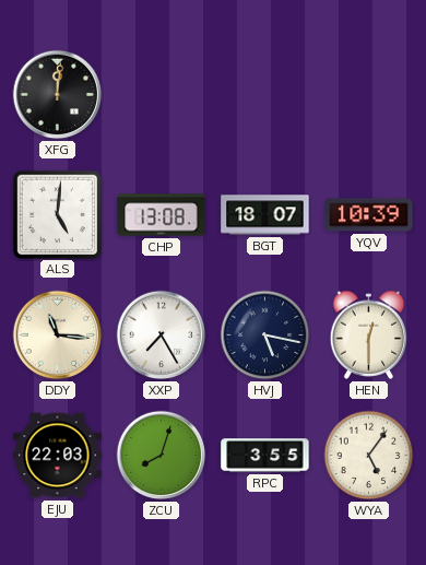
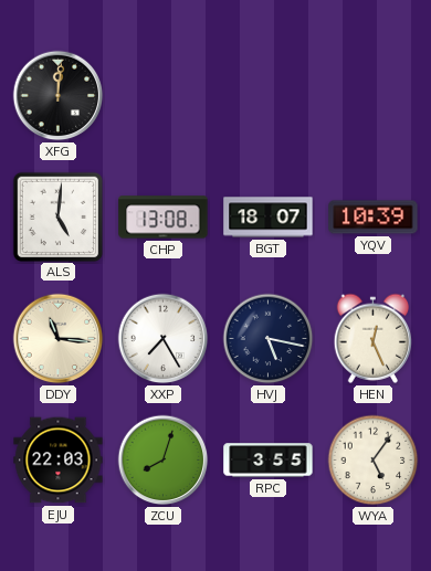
HEN: 12:30 -> 12:26
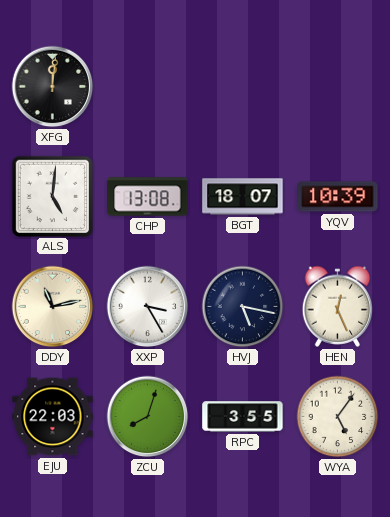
DDY: 11:16 -> 11:13
XXP: 7:25 -> 3:25
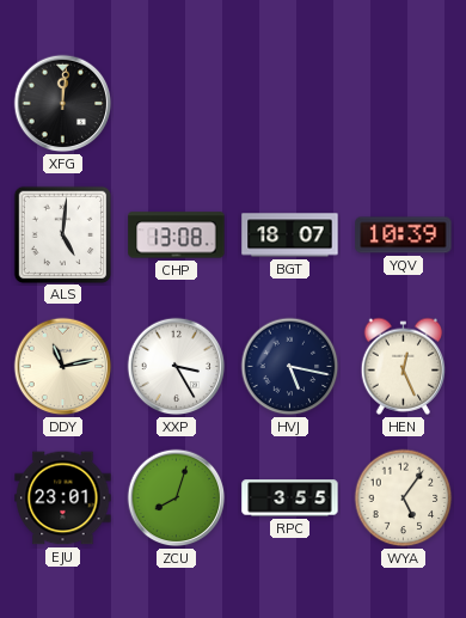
EJU: 22:03 -> 23:01
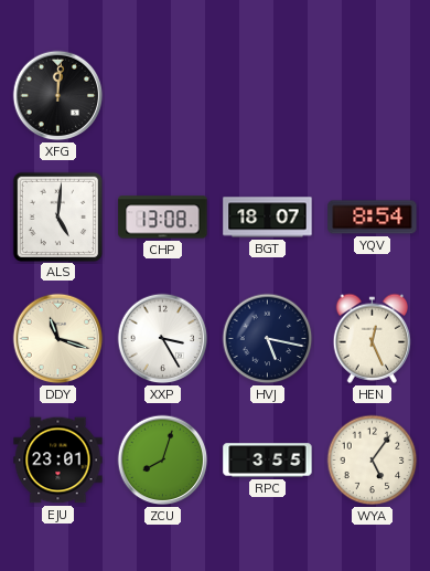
YQV: 10:39 -> 8:54
DDY: 11:13 -> 11:18
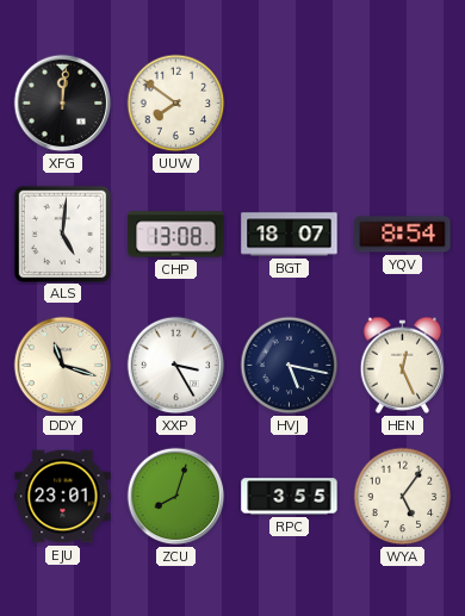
UUW: none -> 7:51
